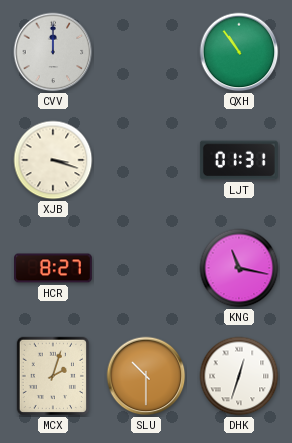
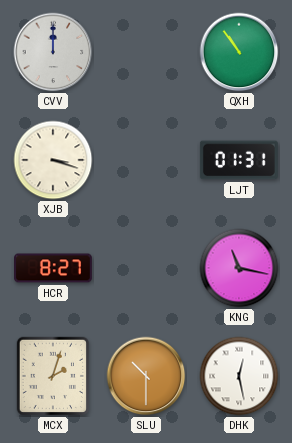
DHK: 12:33 -> 12:28
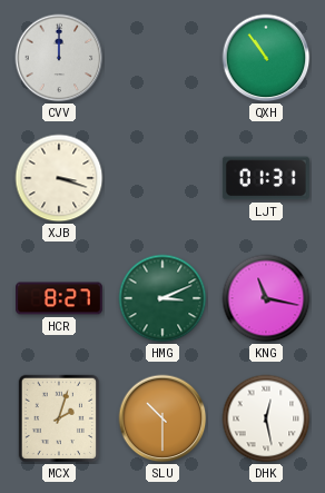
HMG: none -> 3:11
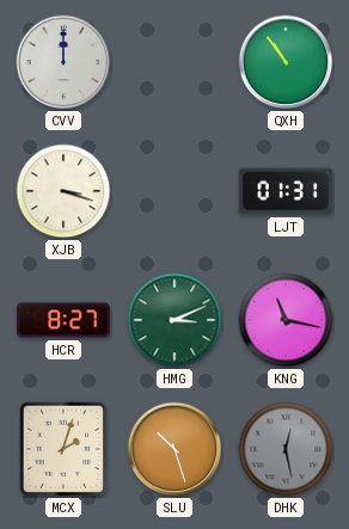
SLU: 10:30 -> 10:27
DHK dial: white -> grey
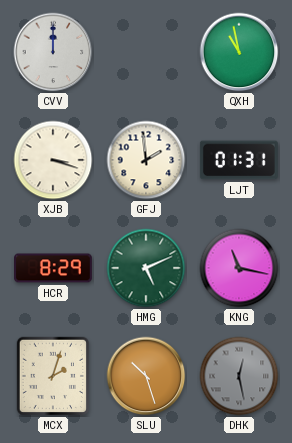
QXH: 10:54 -> 10:58
GFJ: none -> 1:59
HCR: 8:27 -> 8:29
HMG: 3:11 -> 5:11
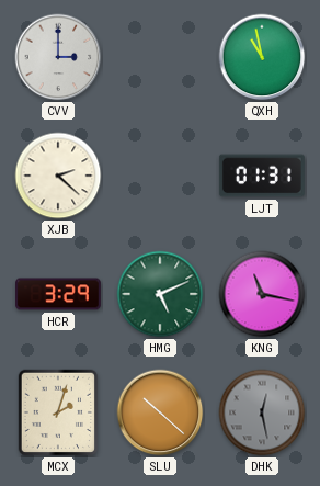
CVV: 12:00 -> 3:00
XJB: 3:18 -> 2:22
GFJ: 1:59 -> none
HCR: 8:29 -> 3:29
SLU: 10:27 -> 10:22
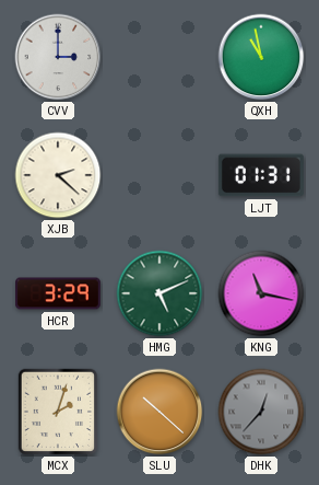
DHK: 12:28 -> 12:37
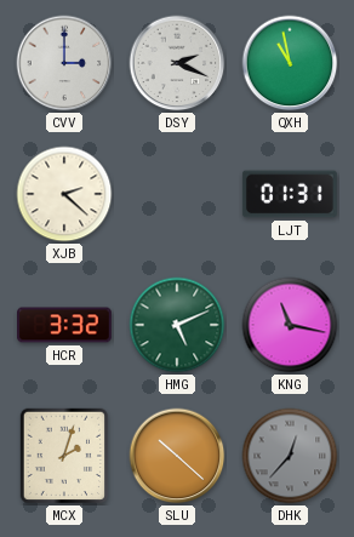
DSY: none -> 2:19
HCR: 3:29 -> 3:32
